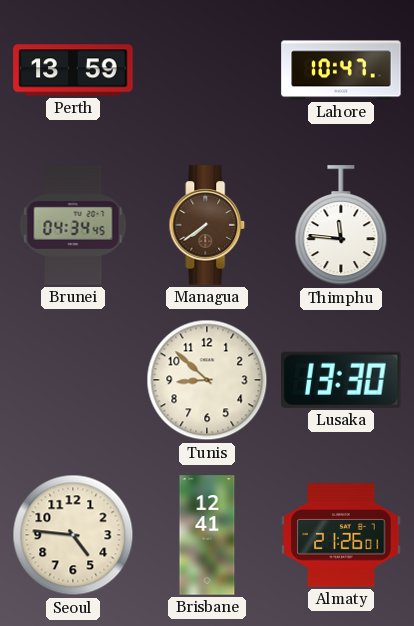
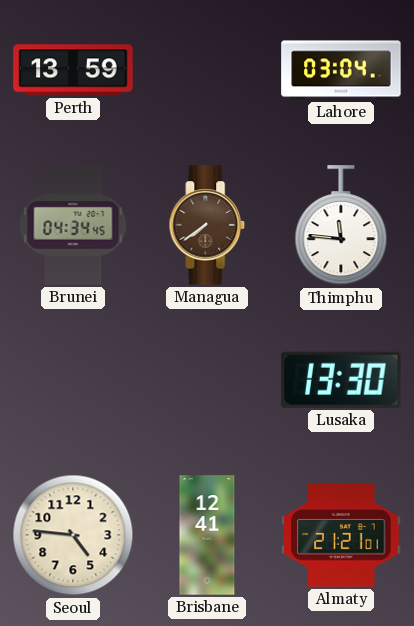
Lahore: 10:47 -> 03:04
Tunis: 8:52 -> none
Almaty: 21:26 -> 21:21
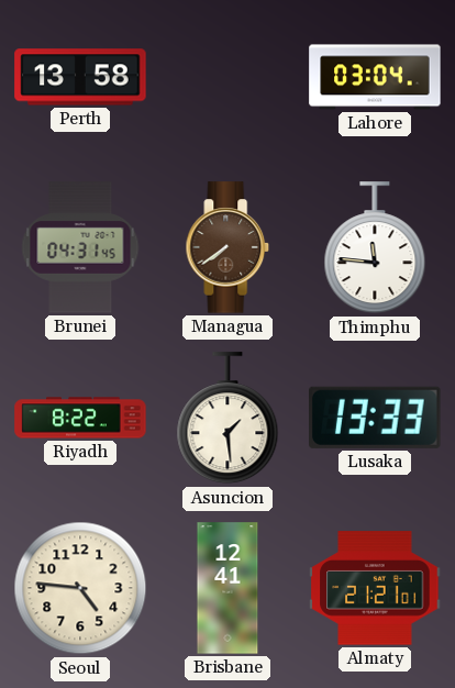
Perth: 13:59 -> 13:58
Brunei: 04:34 -> 04:31
Riyadh: none -> 8:22
Asuncion: none -> 1:29
Lusaka: 13:30 -> 13:33
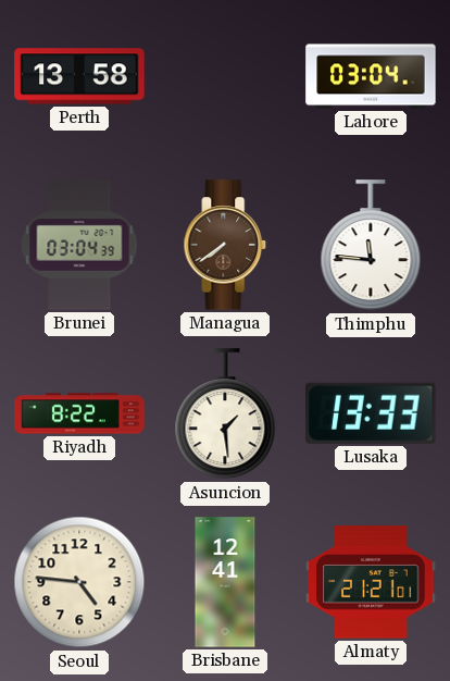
Brunei: 04:31 -> 03:04
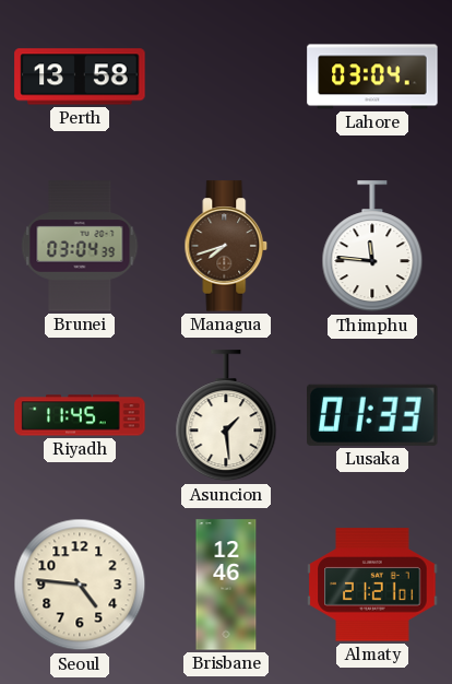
Managua: 7:39 -> 7:42
Riyadh: 8:22 -> 11:45
Lusaka: 13:33 -> 01:33
Brisbane: 12:41 -> 12:46
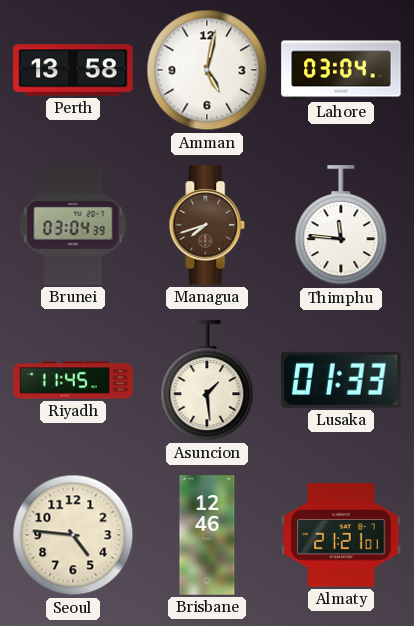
Amman: none -> 5:02
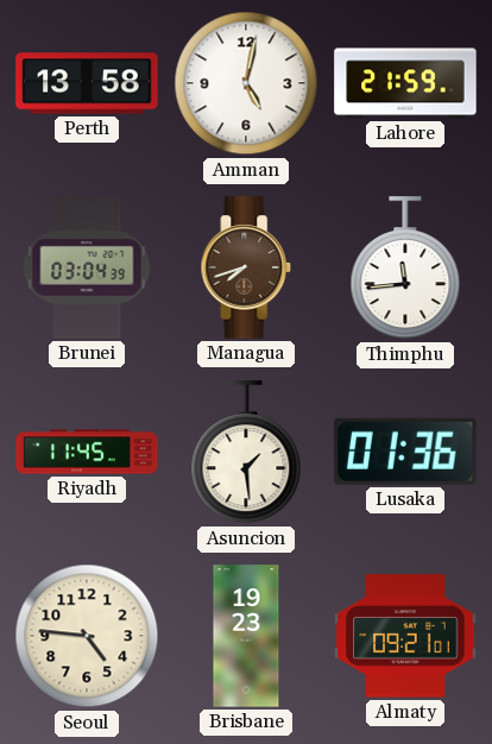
Lahore: 03:04 -> 21:59
Thimphu: 11:46 -> 11:44
Lusaka: 01:33 -> 01:36
Brisbane: 12:46 -> 19:23
Almaty: 21:21 -> 09:21
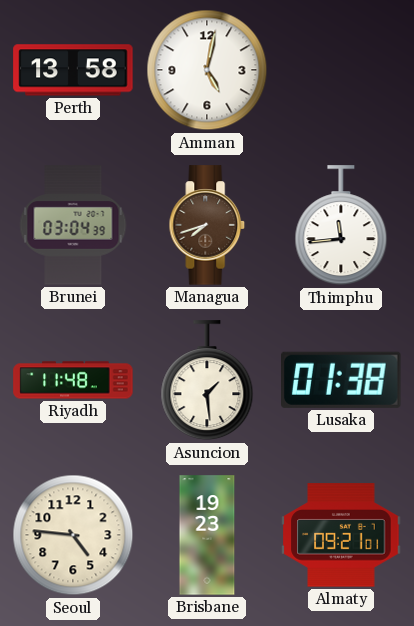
Lahore: 21:59 -> none
Riyadh: 11:45 -> 11:48
Lusaka: 01:36 -> 01:38
